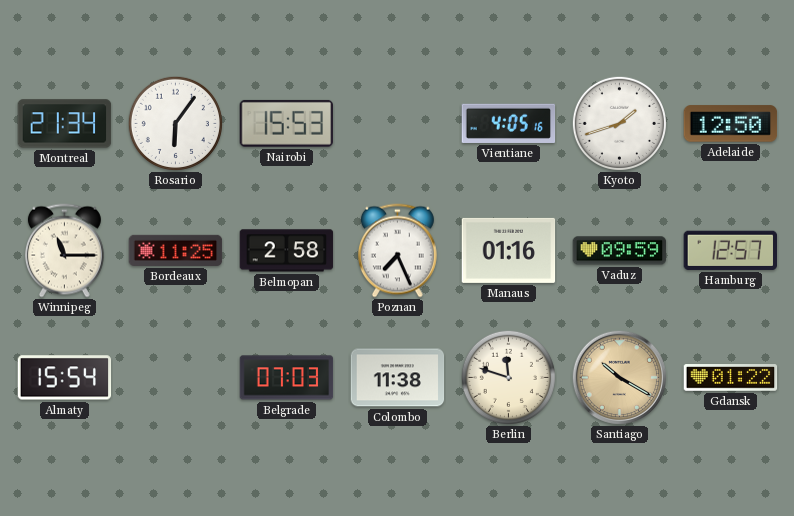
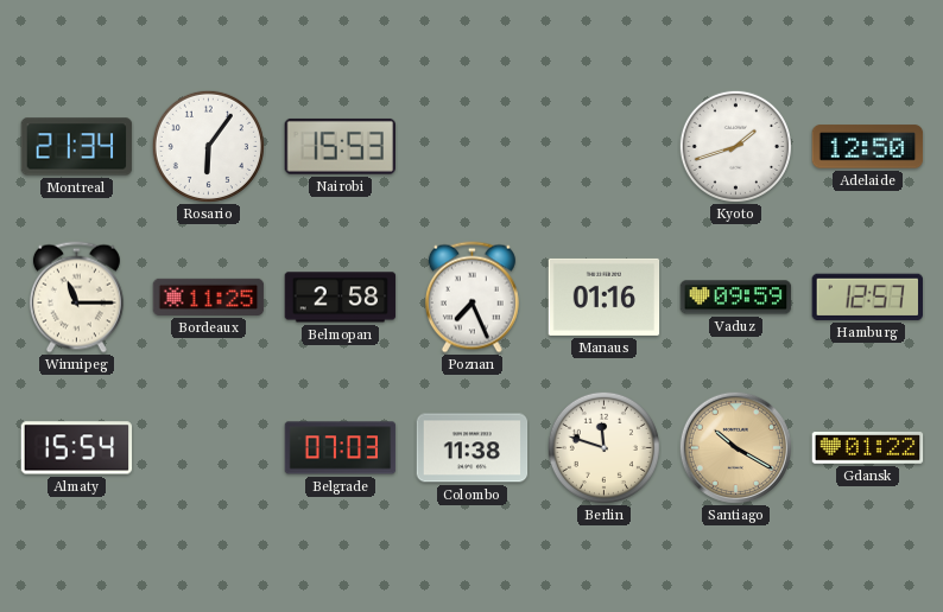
Vientiane: 4:05 -> none
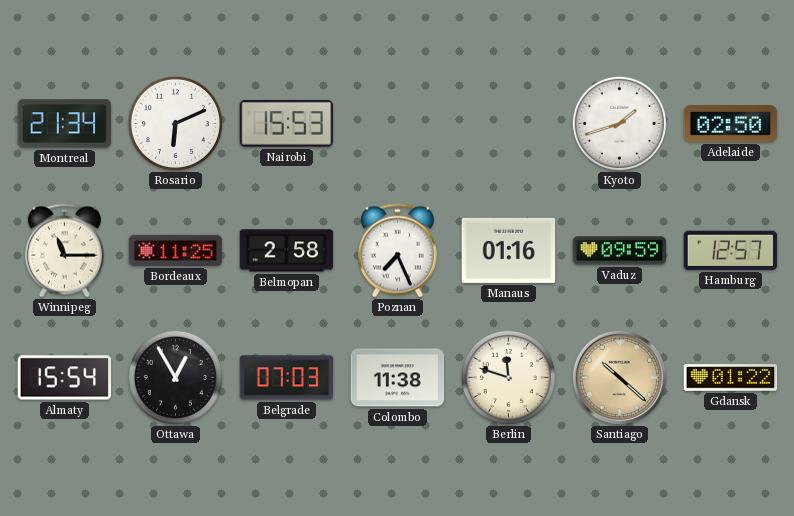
Rosario: 6:06 -> 6:11
Adelaide: 12:50 -> 02:50
Ottawa: none -> 12:55
Santiago: 10:20 -> 10:22
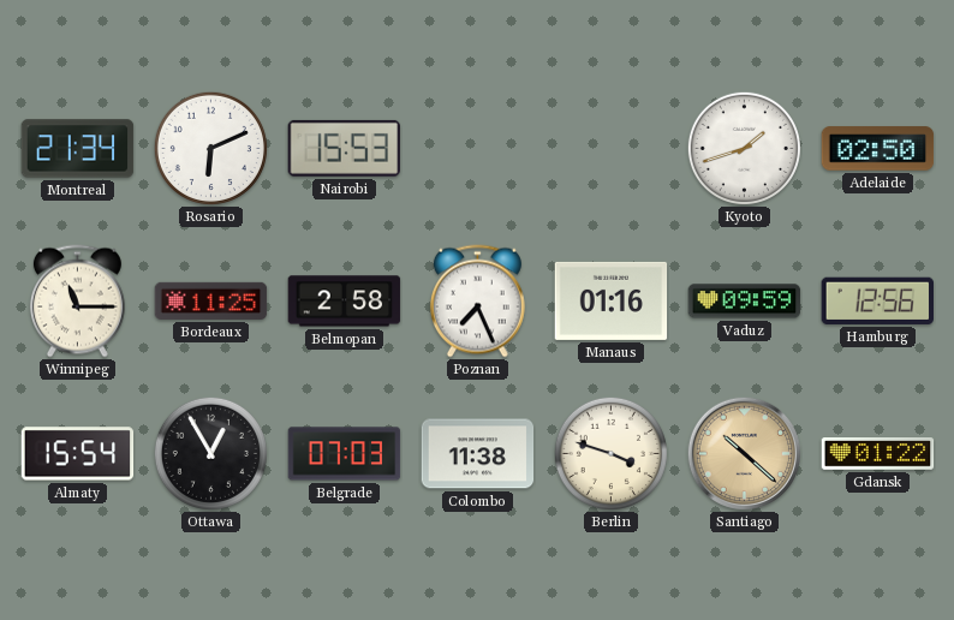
Hamburg: 12:57 -> 12:56
Berlin: 11:48 -> 3:48
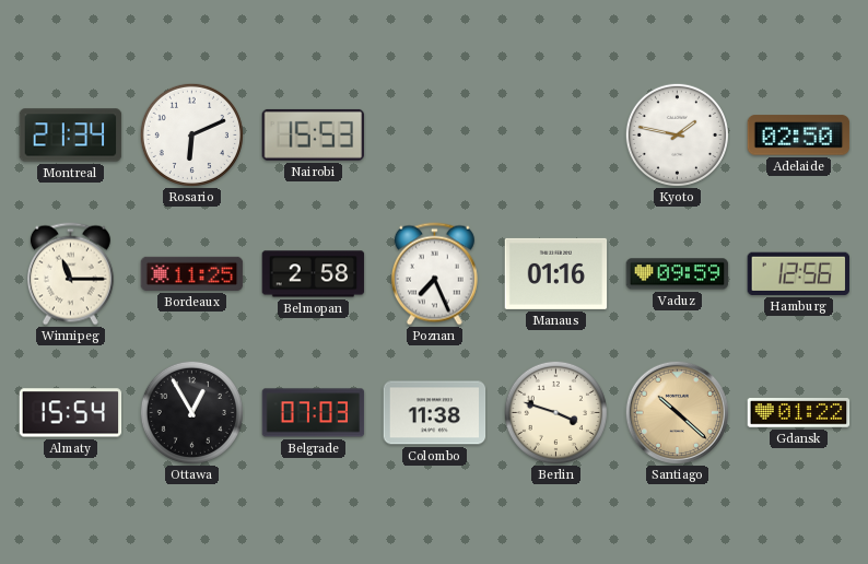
Kyoto: 1:42 -> 1:47
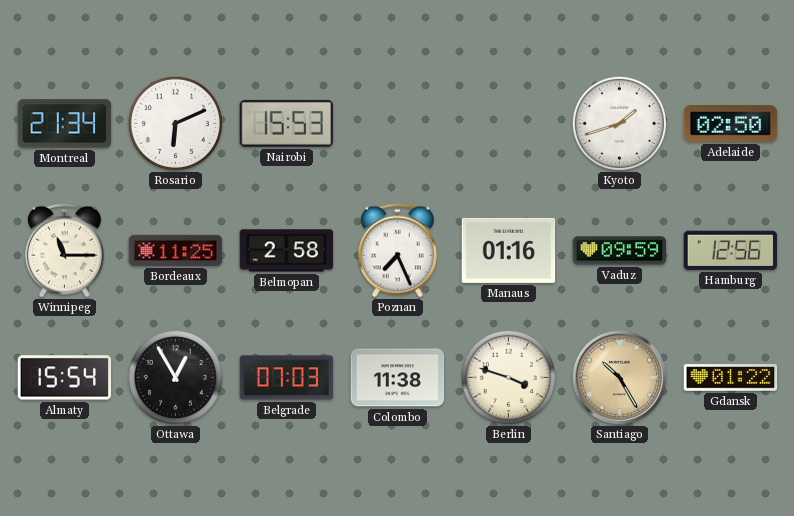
Kyoto: 1:47 -> 1:42
Santiago: 10:22 -> 10:25
